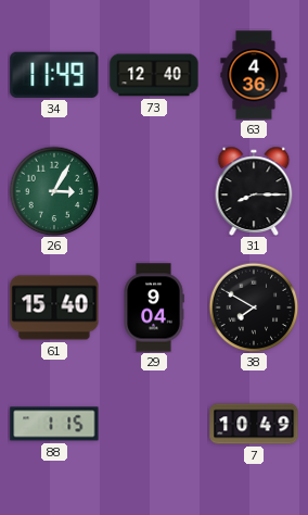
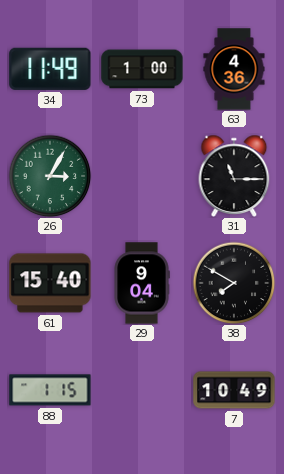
73: 12:40 -> 1:00
31: 8:15 -> 11:15
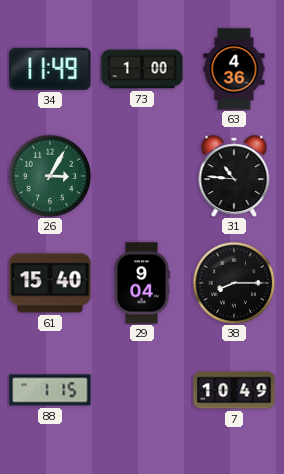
31: 11:15 -> 10:46
38: 7:50 -> 8:15
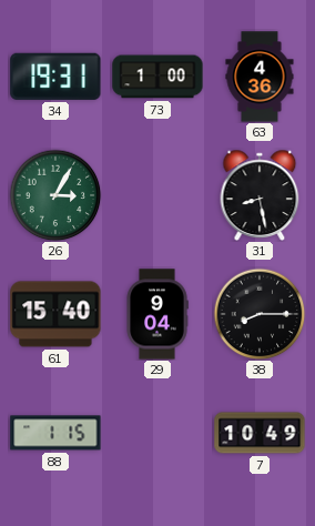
34: 11:49 -> 19:31
31: 10:46 -> 8:28
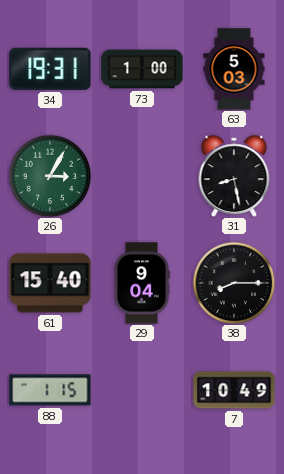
63: 4:36 -> 5:03
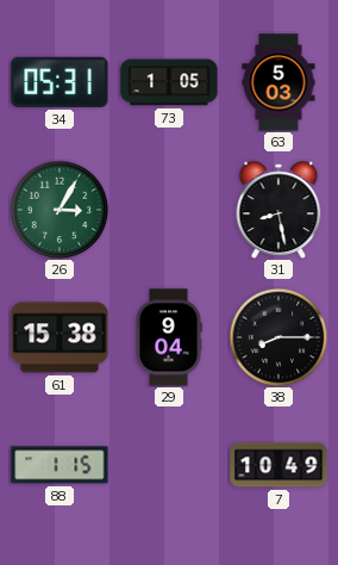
34: 19:31 -> 05:31
73: 1:00 -> 1:05
61: 15:40 -> 15:38
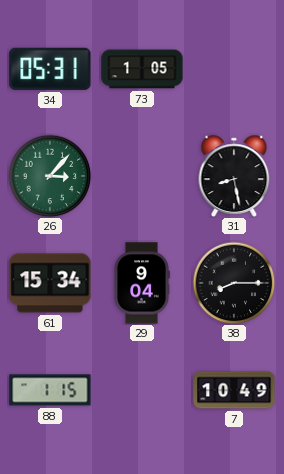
63: 5:03 -> none
26: 3:05 -> 3:07
61: 15:38 -> 15:34
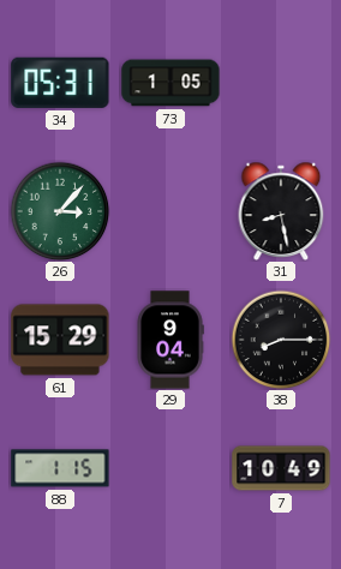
61: 15:34 -> 15:29
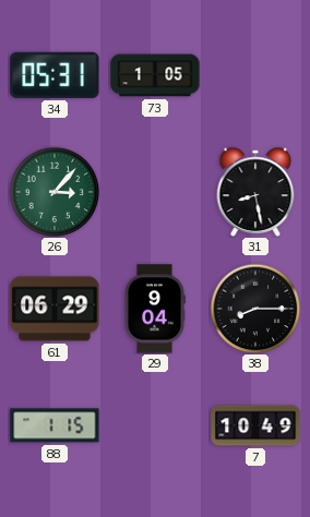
61: 15:29 -> 06:29
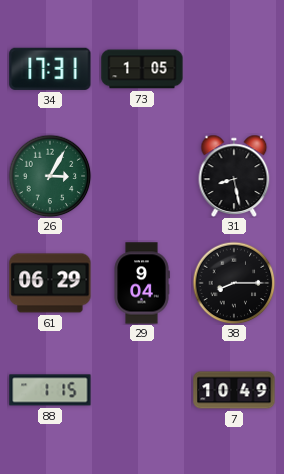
34: 05:31 -> 17:31
26: 3:07 -> 3:05
